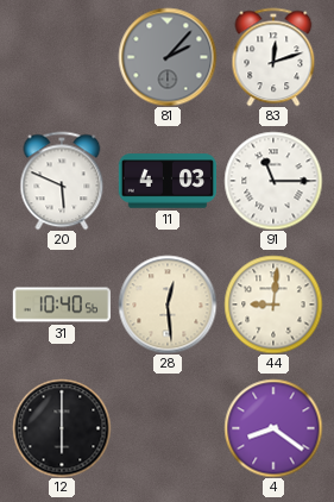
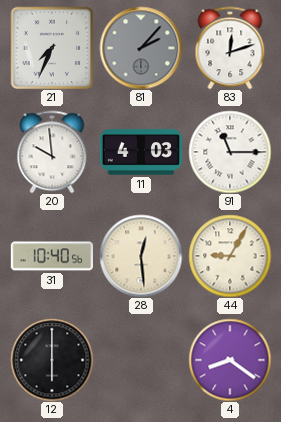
21: none -> 7:34
20: 5:49 -> 9:59
44: 9:01 -> 9:05
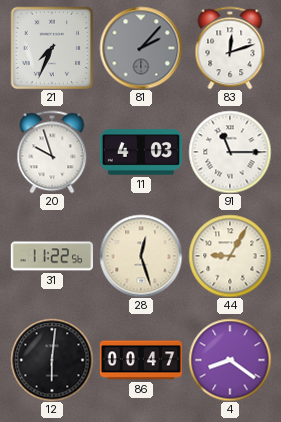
20: 9:59 -> 9:57
31: 10:40 -> 11:22
28: 12:29 -> 12:27
12: 6:00 -> 6:01
86: none -> 00:47
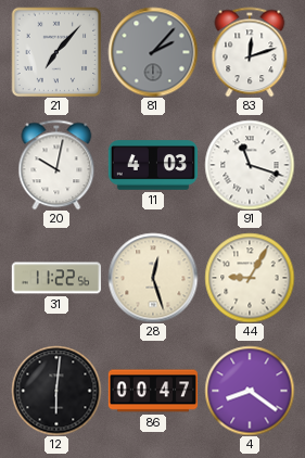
21: 7:34 -> 7:07
20: 9:57 -> 10:02
91: 11:15 -> 11:18
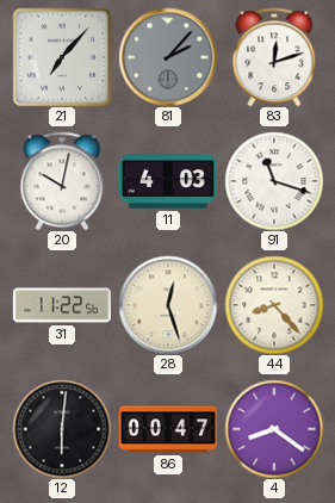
44: 9:05 -> 8:23
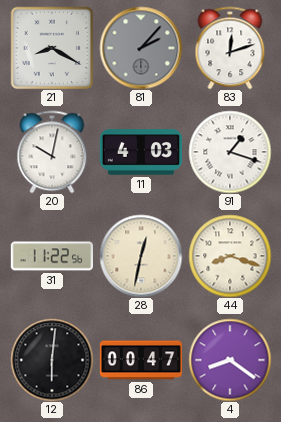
21: 7:07 -> 8:20
91: 11:18 -> 1:18
28: 12:27 -> 12:32
44: 8:23 -> 8:18
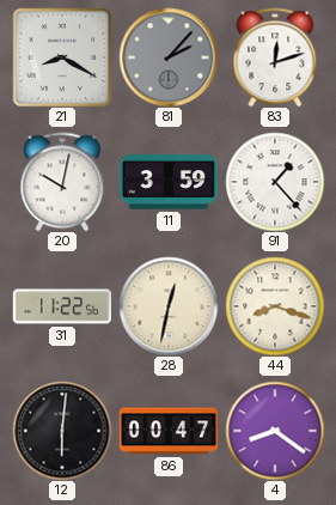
11: 4:03 -> 3:59
91: 1:18 -> 1:23
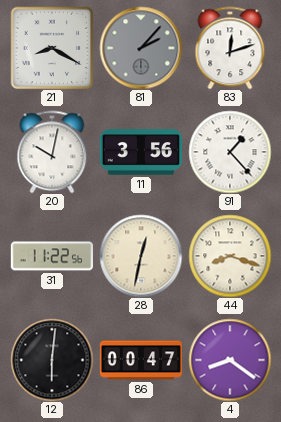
11: 3:59 -> 3:56
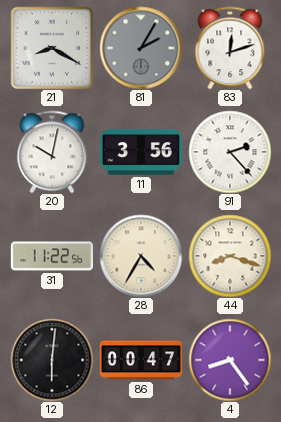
81: 2:07 -> 2:05
91: 1:23 -> 2:23
28: 12:32 -> 4:35
4: 8:21 -> 8:24
